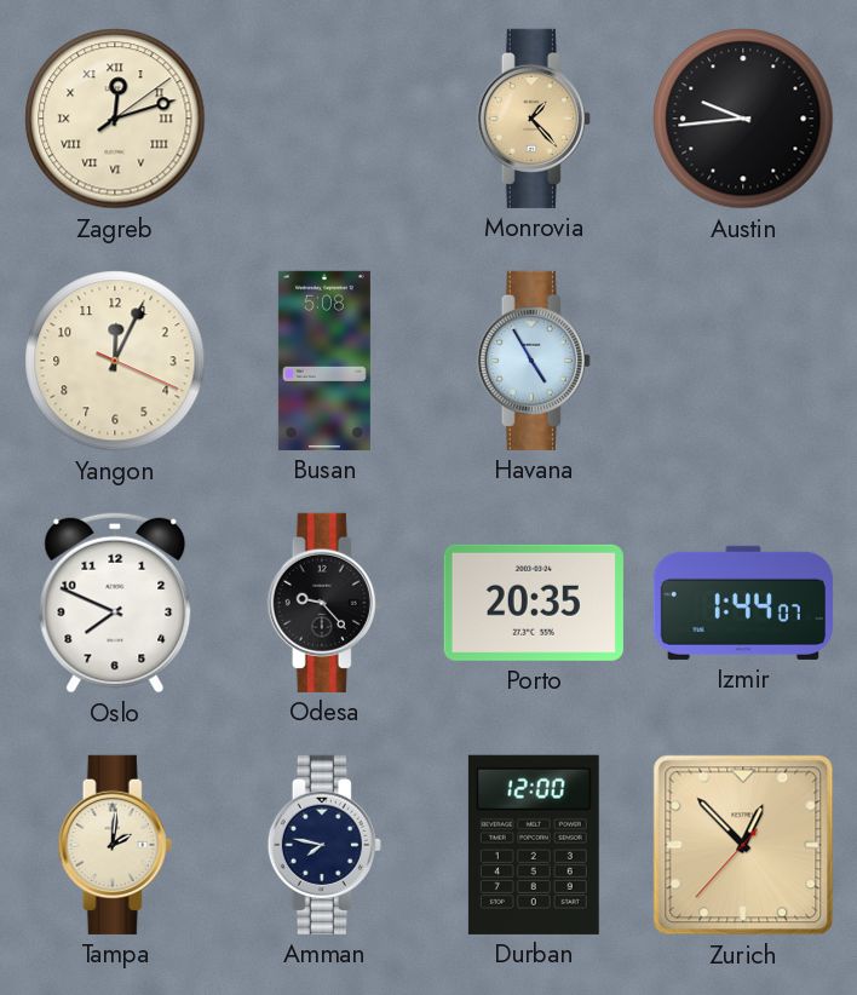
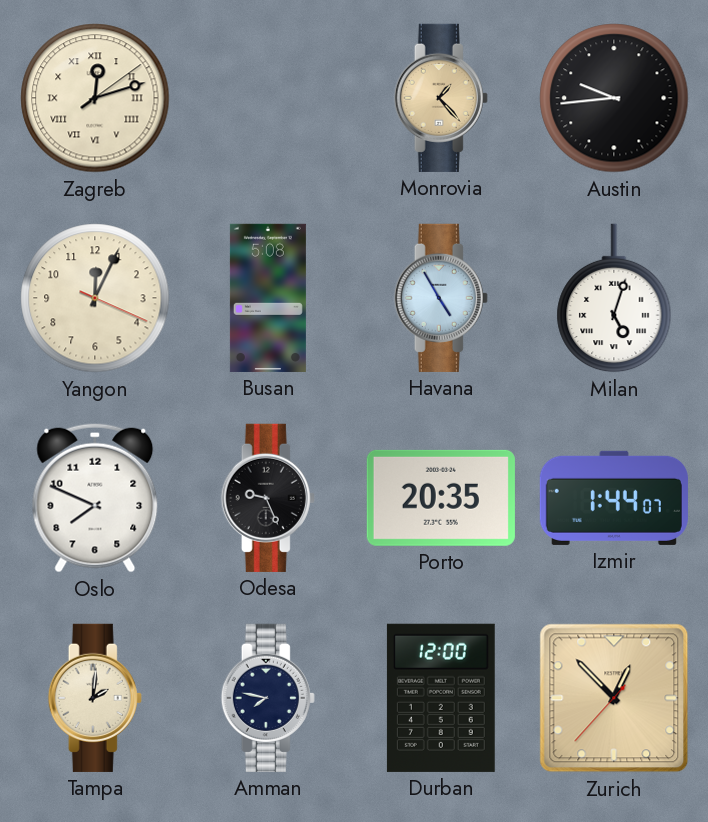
Milan: none -> 5:03
Odesa: 9:23 -> 9:26
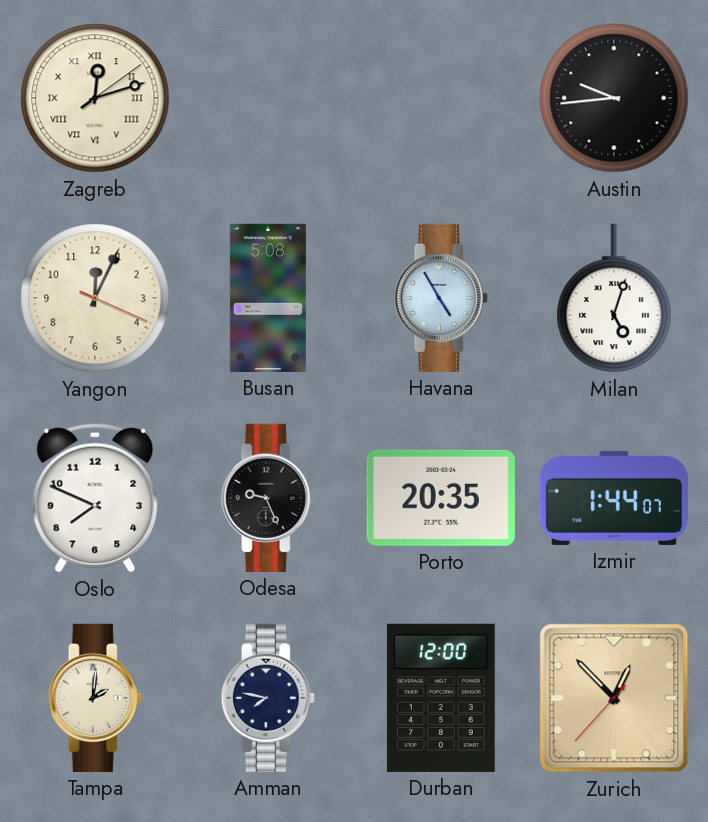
Monrovia: 1:23 -> none
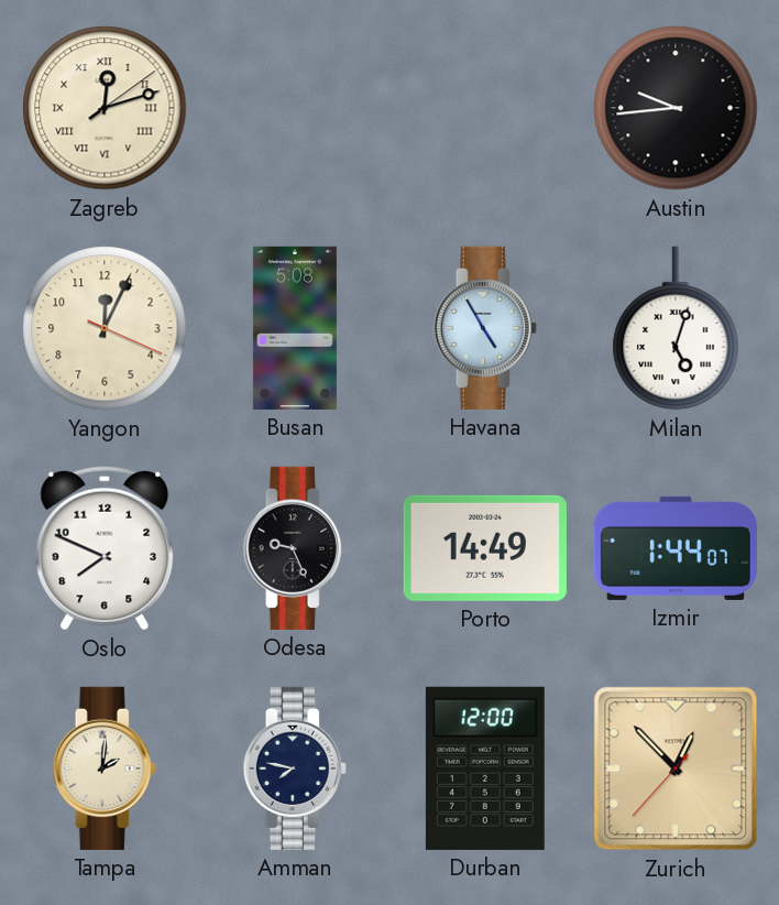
Porto: 20:35 -> 14:49
